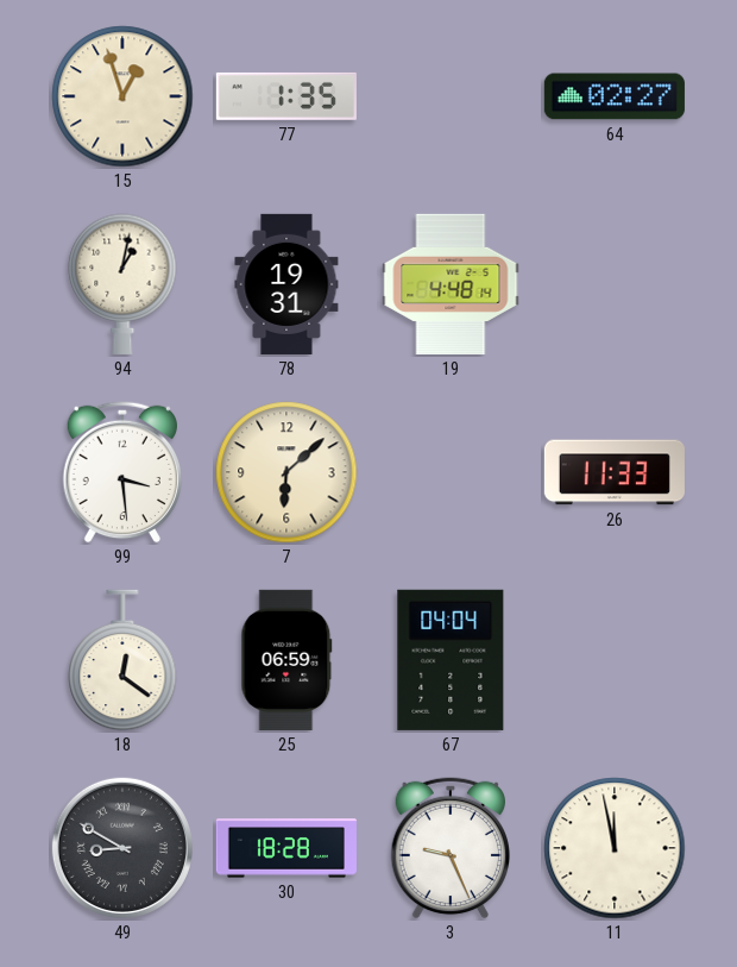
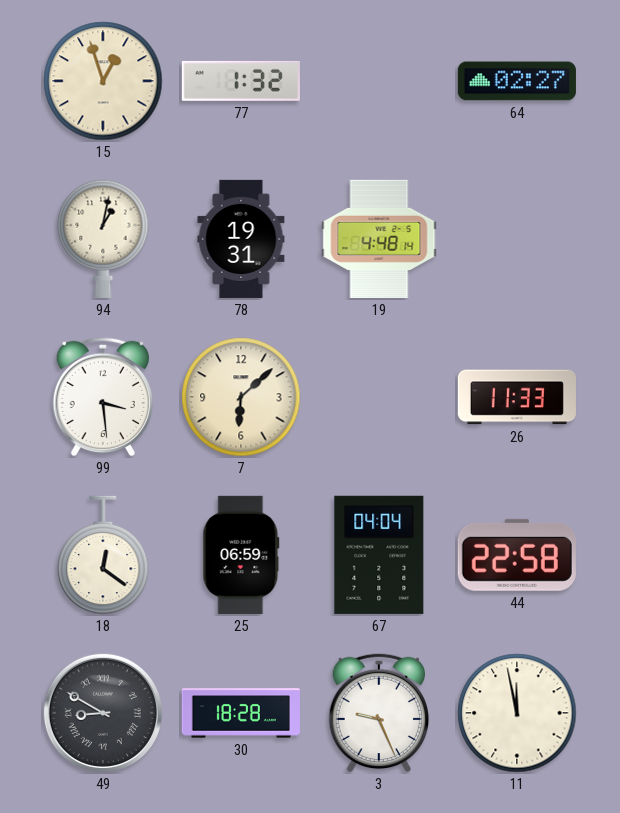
77: 1:35 -> 1:32
44: none -> 22:58
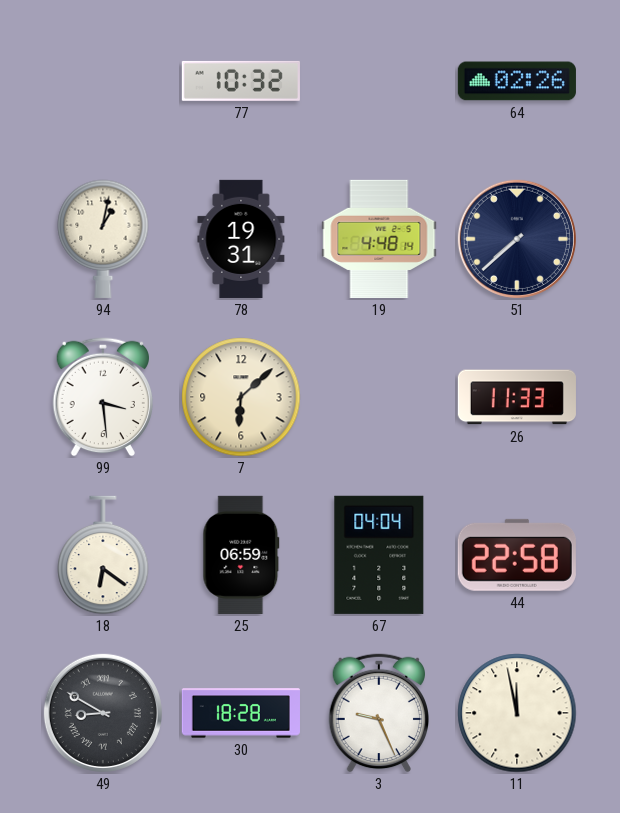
15: 12:57 -> none
77: 1:32 -> 10:32
64: 02:27 -> 02:26
51: none -> 7:38
18: 12:21 -> 6:21
